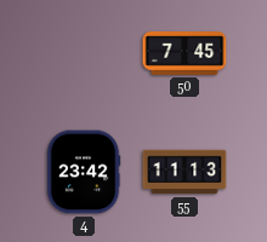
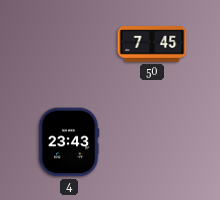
4: 23:42 -> 23:43
55: 11:13 -> none
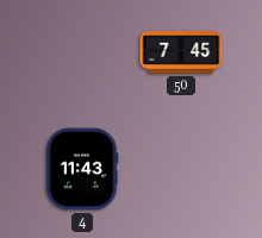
4: 23:43 -> 11:43
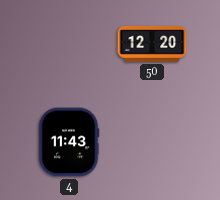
50: 7:45 -> 12:20
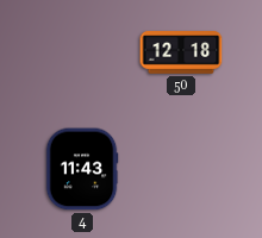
50: 12:20 -> 12:18
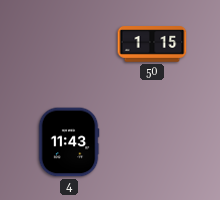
50: 12:18 -> 1:15
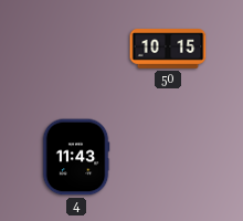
50: 1:15 -> 10:15
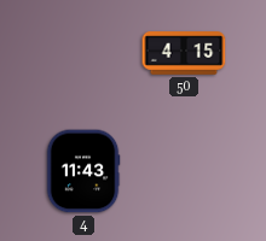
50: 10:15 -> 4:15
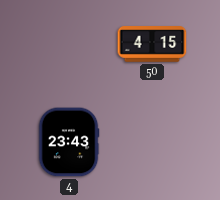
4: 11:43 -> 23:43
